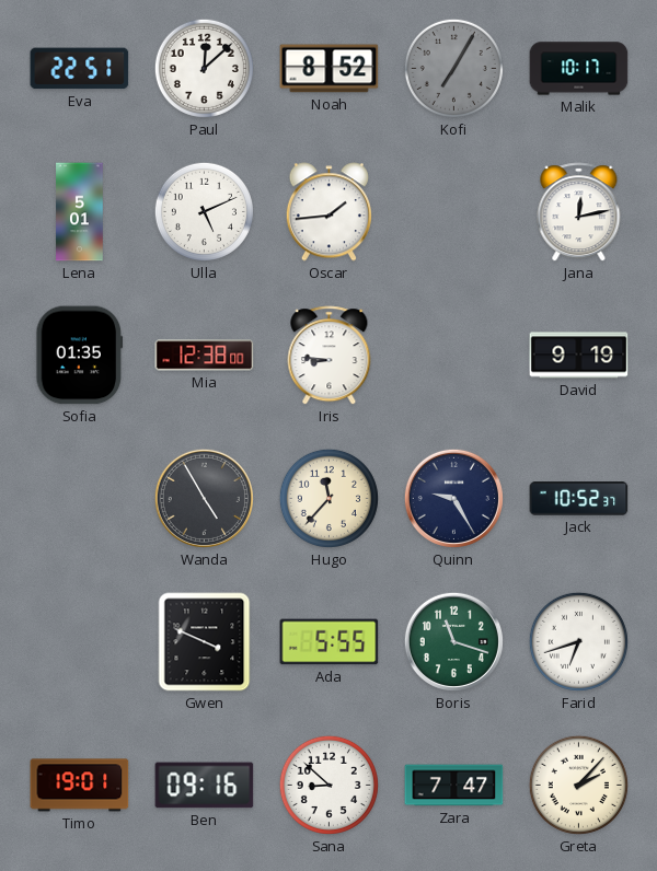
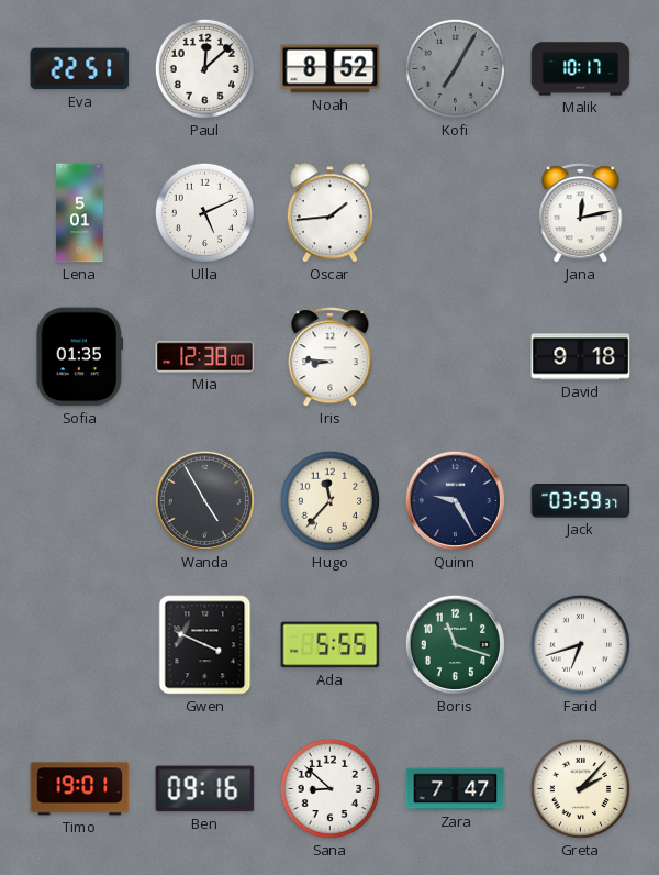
David: 9:19 -> 9:18
Jack: 10:52 -> 03:59
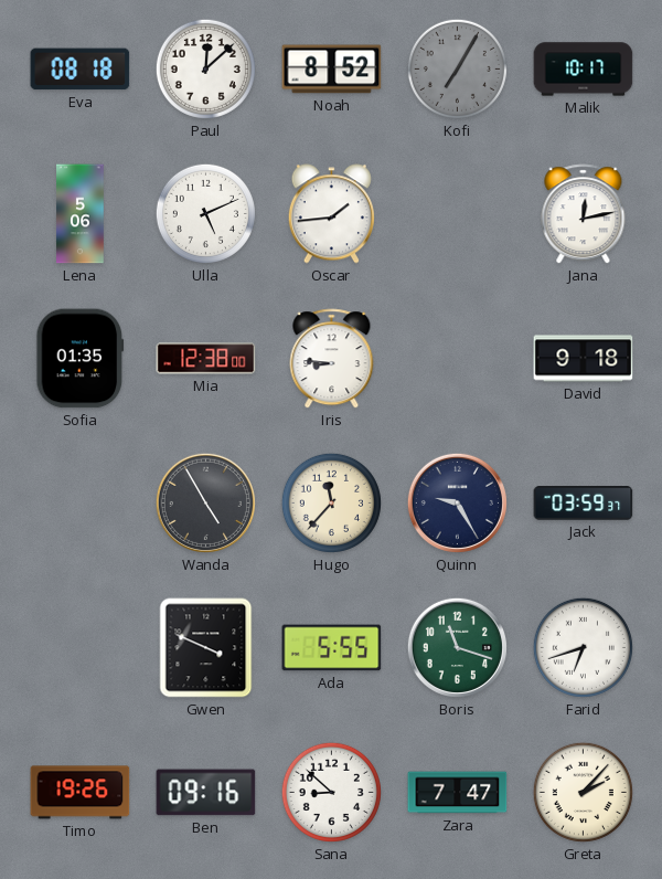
Eva: 22:51 -> 08:18
Lena: 5:01 -> 5:06
Timo: 19:01 -> 19:26
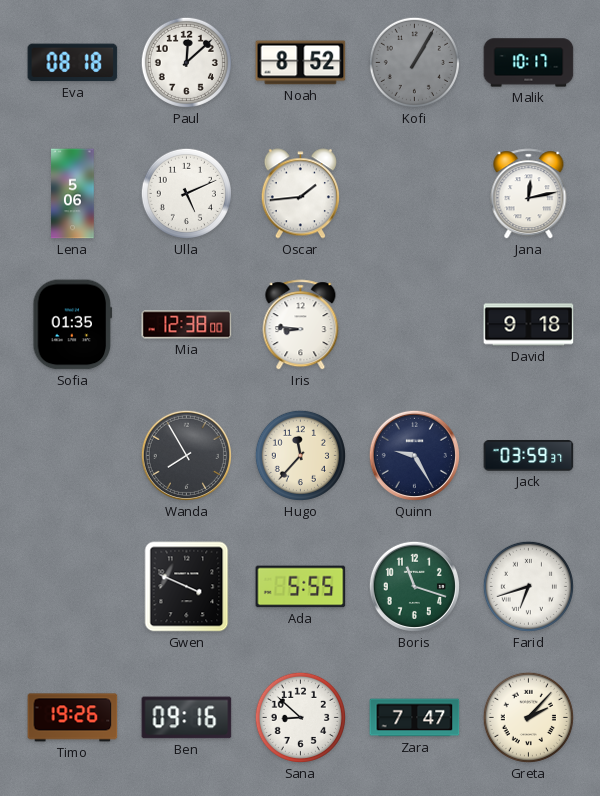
Kofi: 7:05 -> 1:05
Wanda: 4:55 -> 7:55
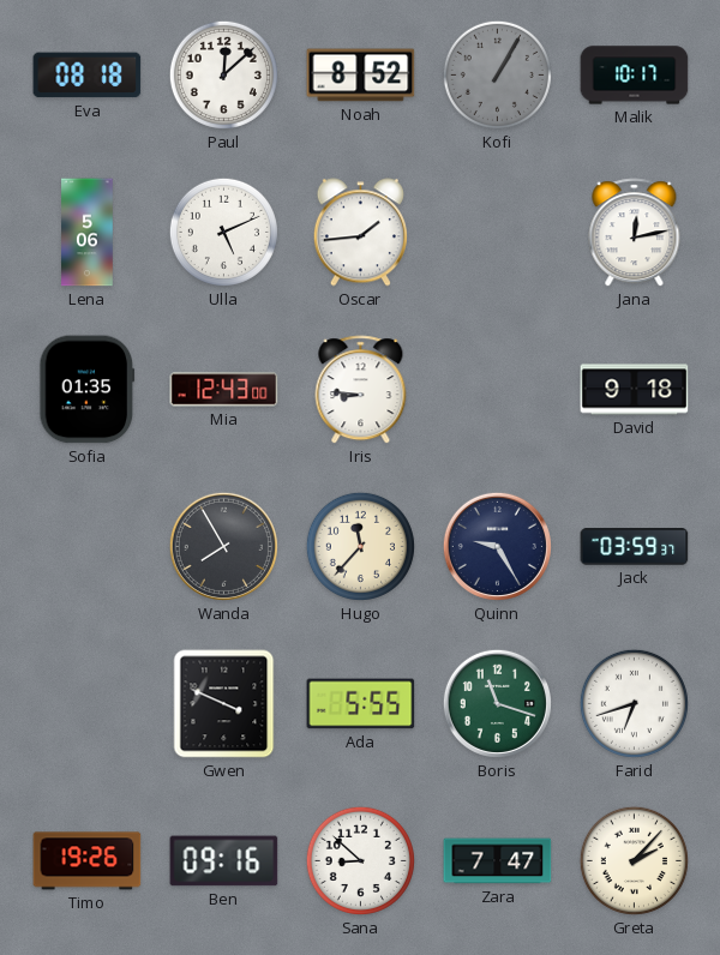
Mia: 12:38 -> 12:43
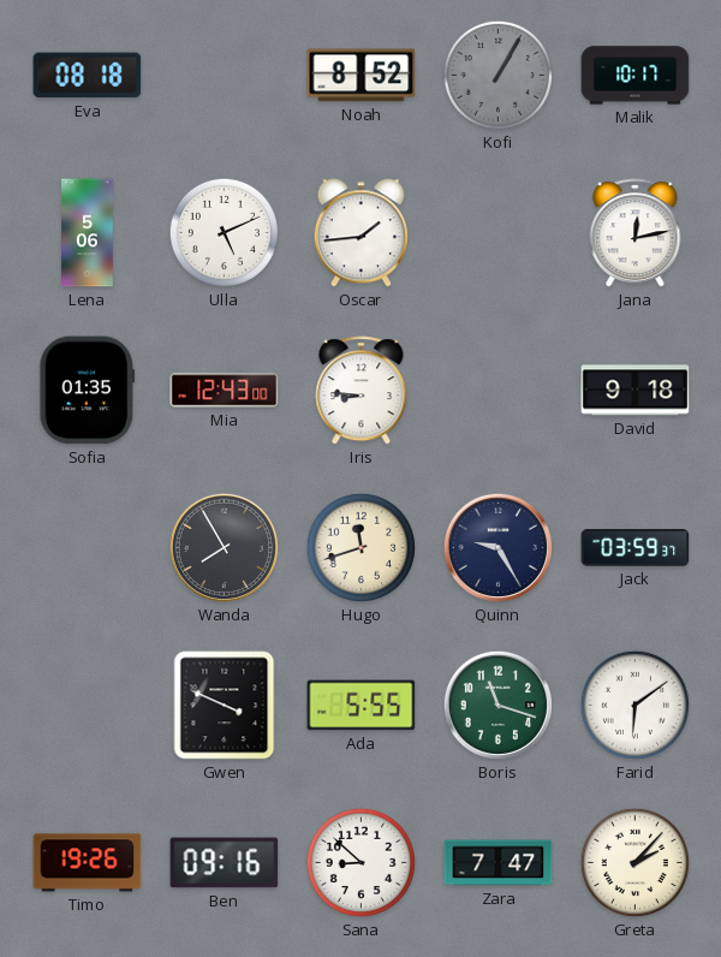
Paul: 12:08 -> none
Hugo: 11:37 -> 11:42
Farid: 6:42 -> 6:09
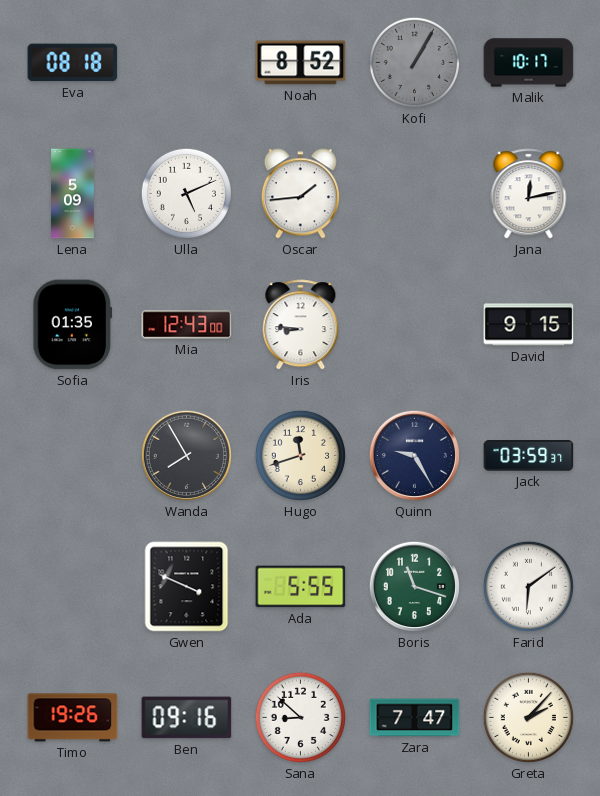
Lena: 5:06 -> 5:09
David: 9:18 -> 9:15
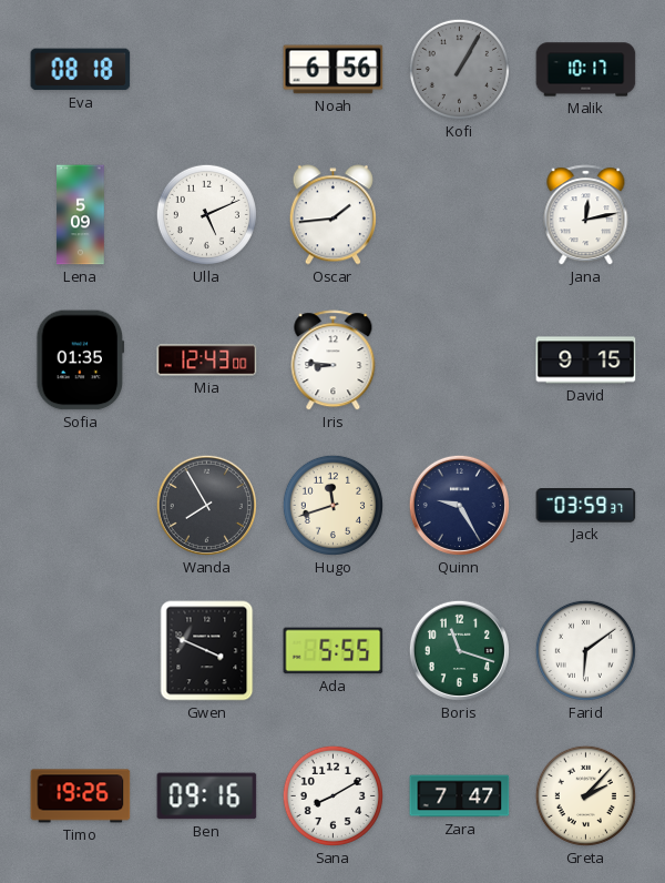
Noah: 8:52 -> 6:56
Sana: 8:52 -> 8:10
